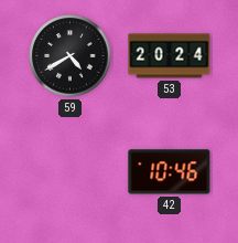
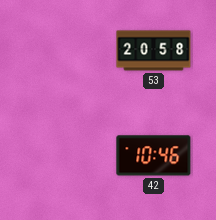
59: 4:40 -> none
53: 20:24 -> 20:58
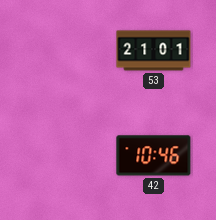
53: 20:58 -> 21:01
